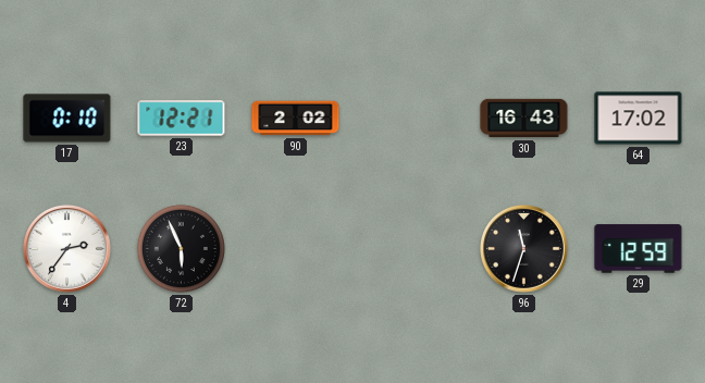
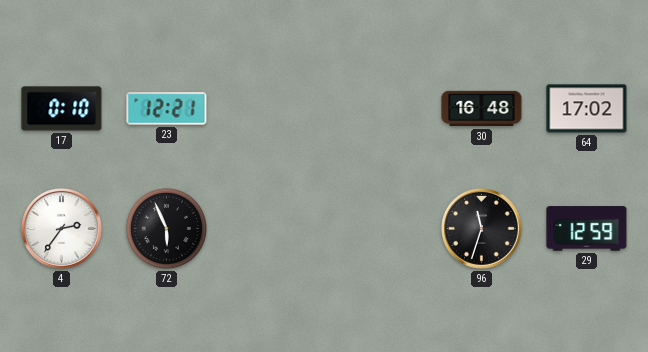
90: 2:02 -> none
30: 16:43 -> 16:48
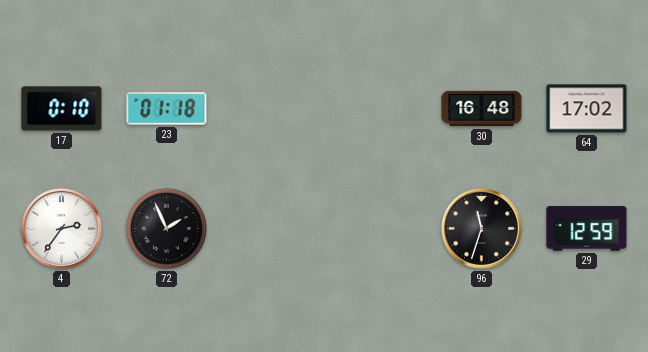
23: 12:21 -> 01:18
72: 5:56 -> 1:56
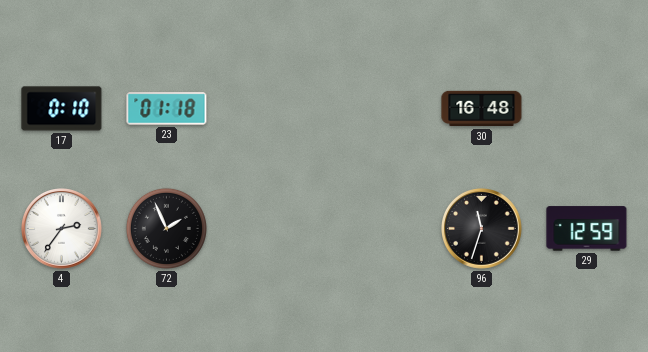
64: 17:02 -> none
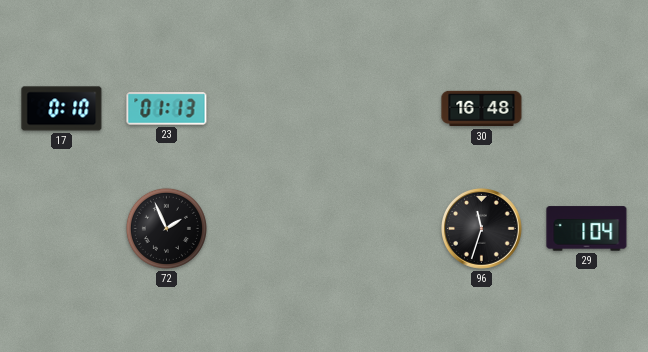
23: 01:18 -> 01:13
4: 2:36 -> none
29: 12:59 -> 1:04
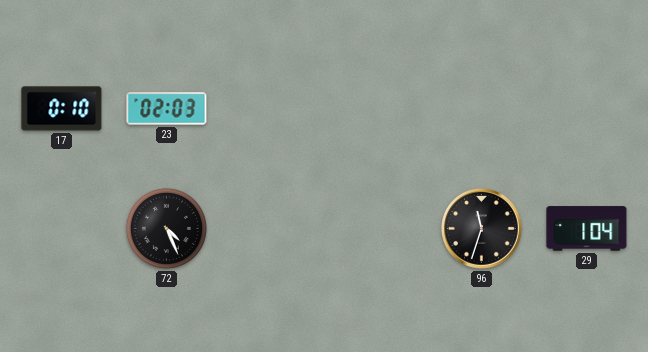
23: 01:13 -> 02:03
30: 16:48 -> none
72: 1:56 -> 4:26
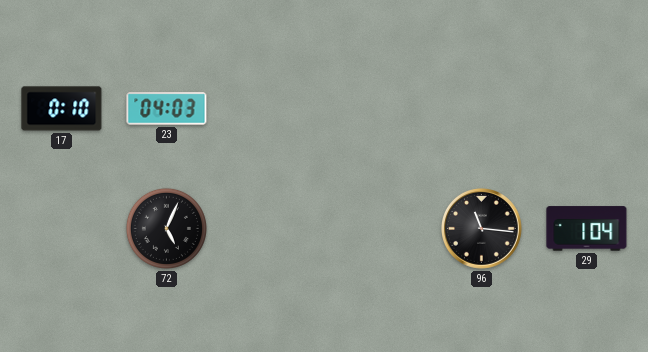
23: 02:03 -> 04:03
72: 4:26 -> 5:04
96: 11:33 -> 11:16
